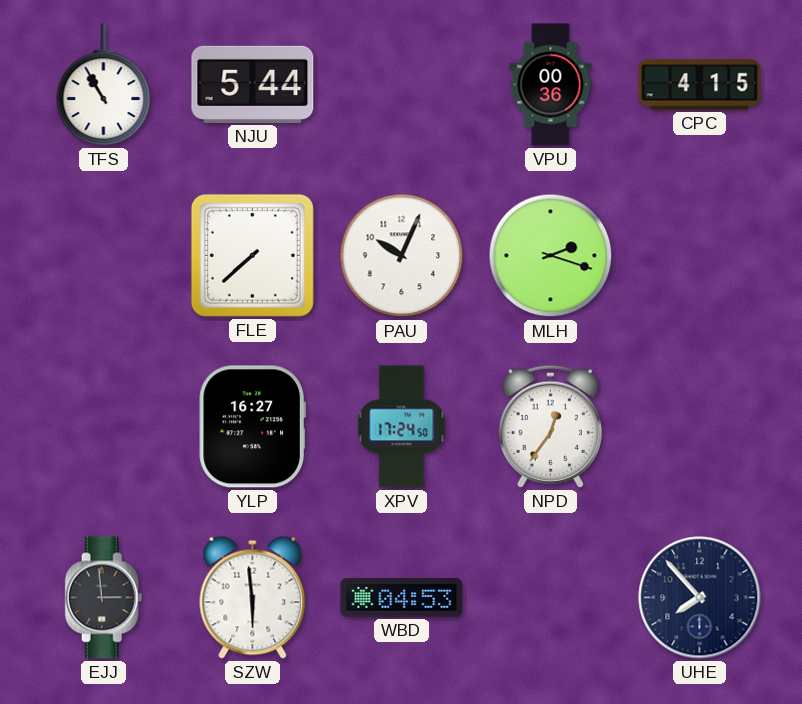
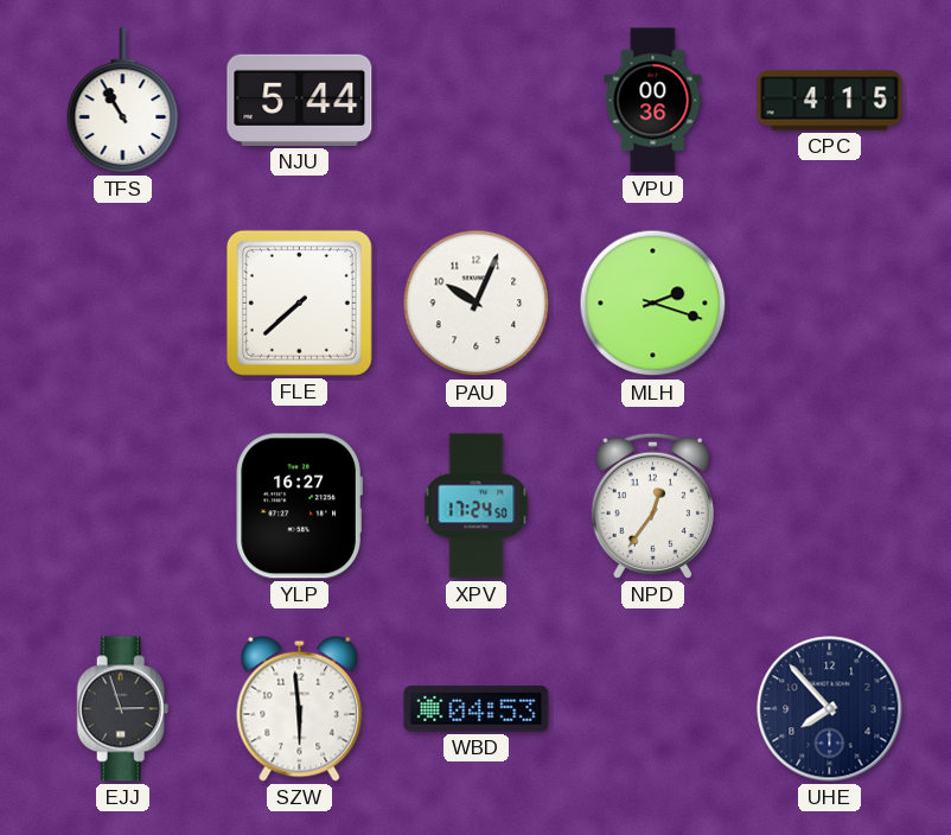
EJJ: 2:59 -> 2:57
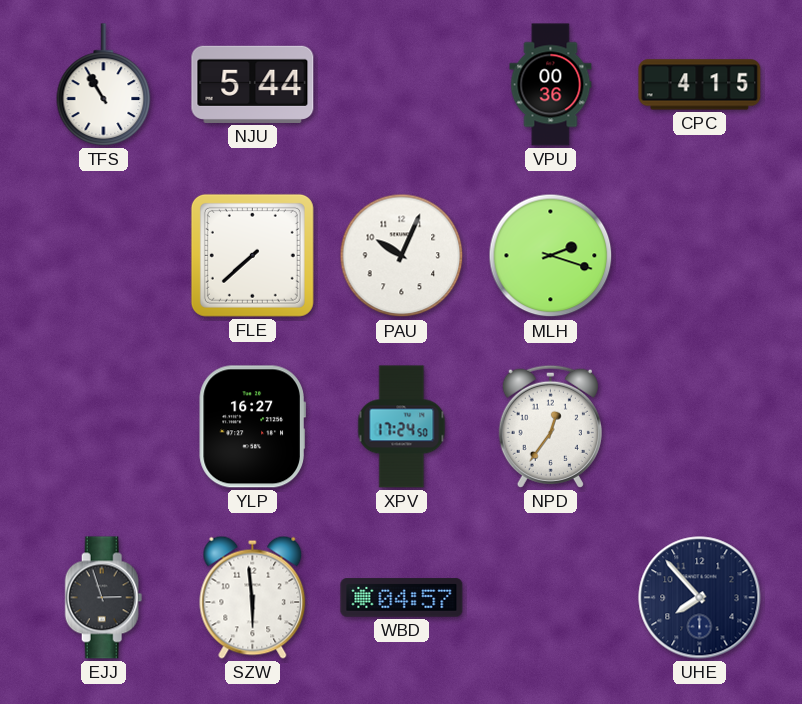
WBD: 04:53 -> 04:57
